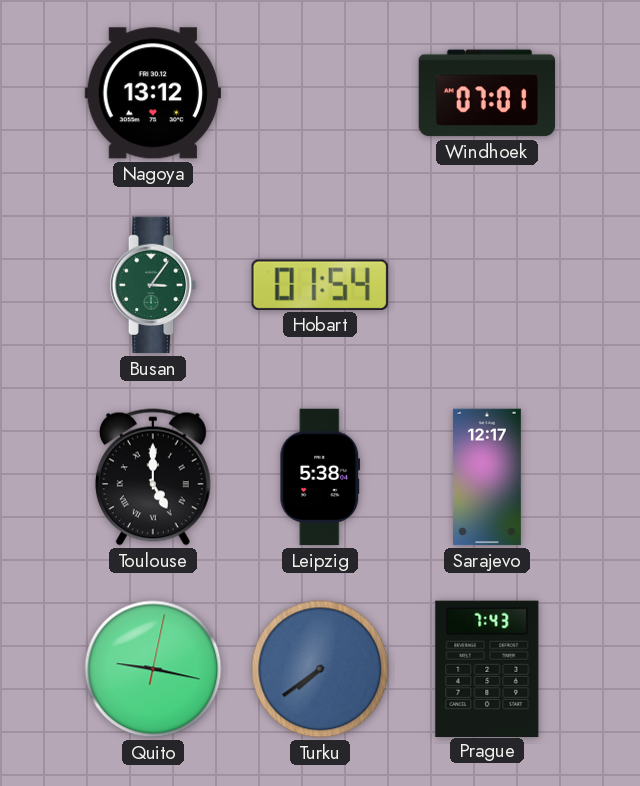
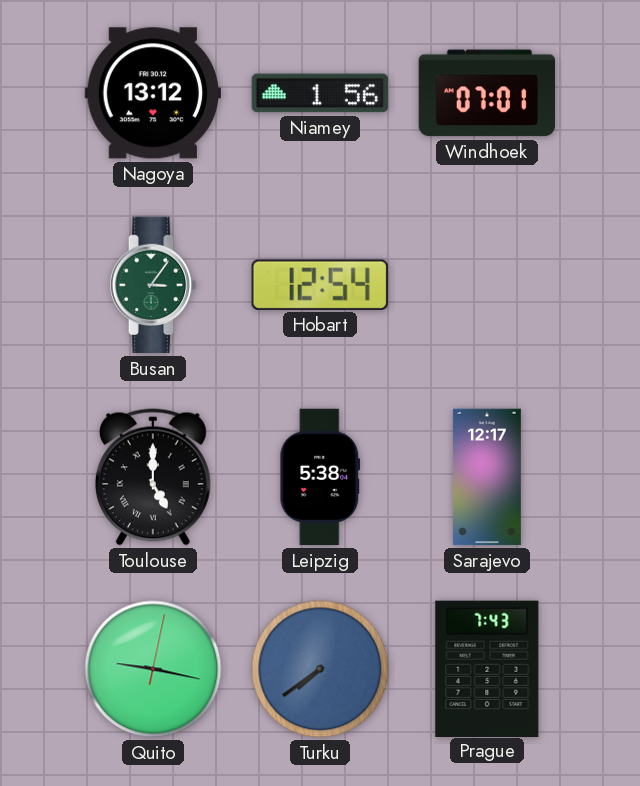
Niamey: none -> 1:56
Hobart: 01:54 -> 12:54
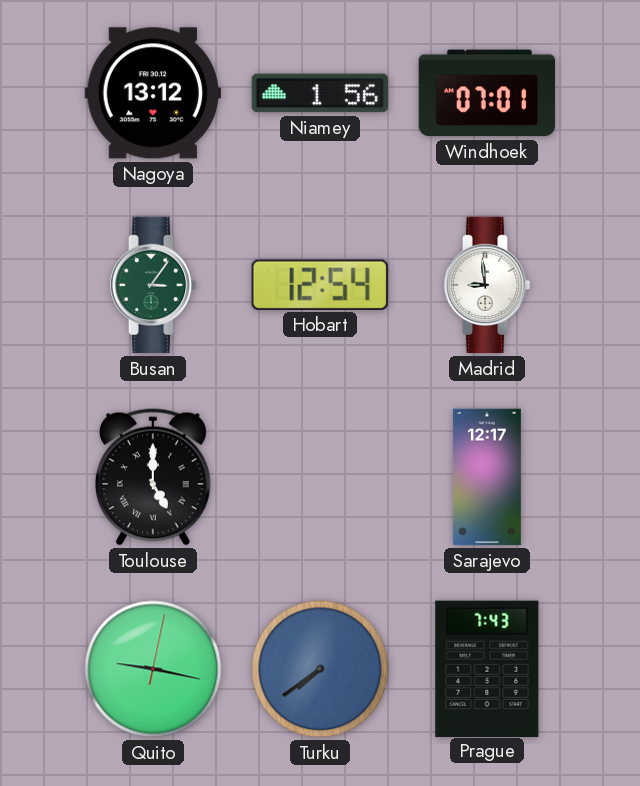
Madrid: none -> 8:59
Leipzig: 5:38 -> none
